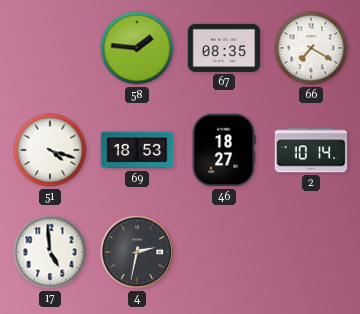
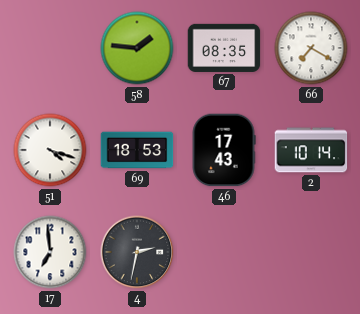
46: 18:27 -> 17:43
17: 4:59 -> 6:59
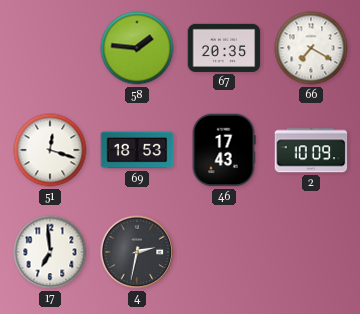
67: 08:35 -> 20:35
51: 4:18 -> 12:18
2: 10:14 -> 10:09
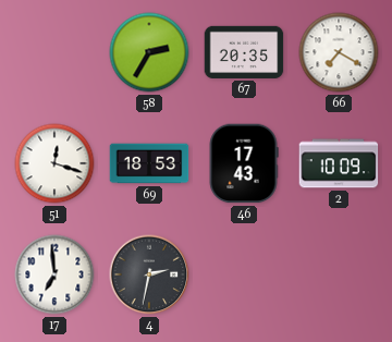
58: 1:46 -> 2:35
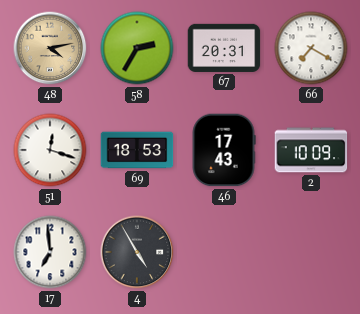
48: none -> 4:13
67: 20:35 -> 20:31
4: 2:32 -> 4:55
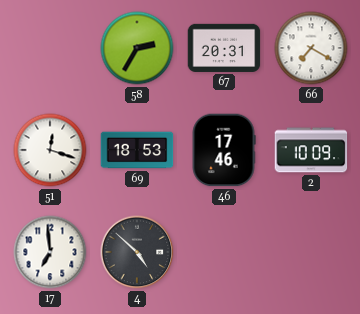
48: 4:13 -> none
46: 17:43 -> 17:46
4: 4:55 -> 4:52
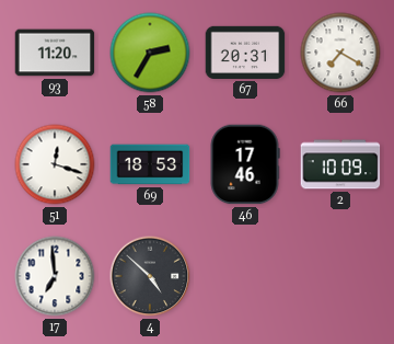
93: none -> 11:20
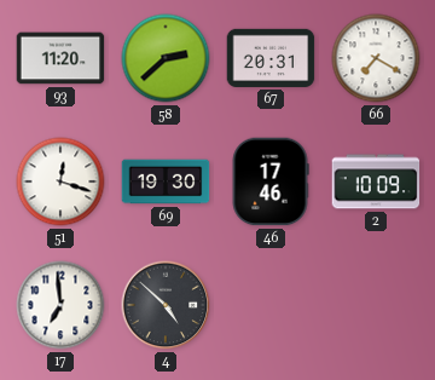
58: 2:35 -> 2:38
69: 18:53 -> 19:30
